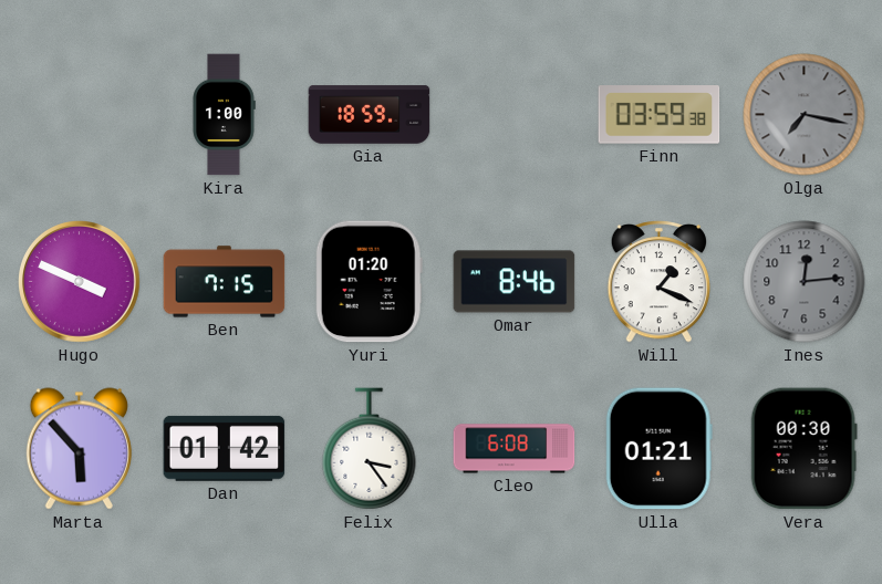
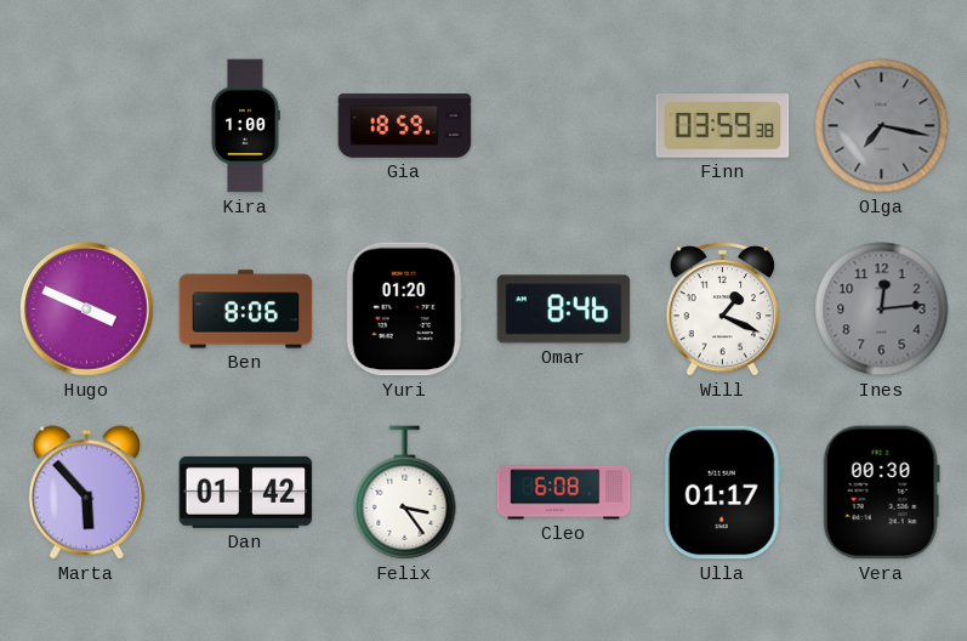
Ben: 7:15 -> 8:06
Ulla: 01:21 -> 01:17
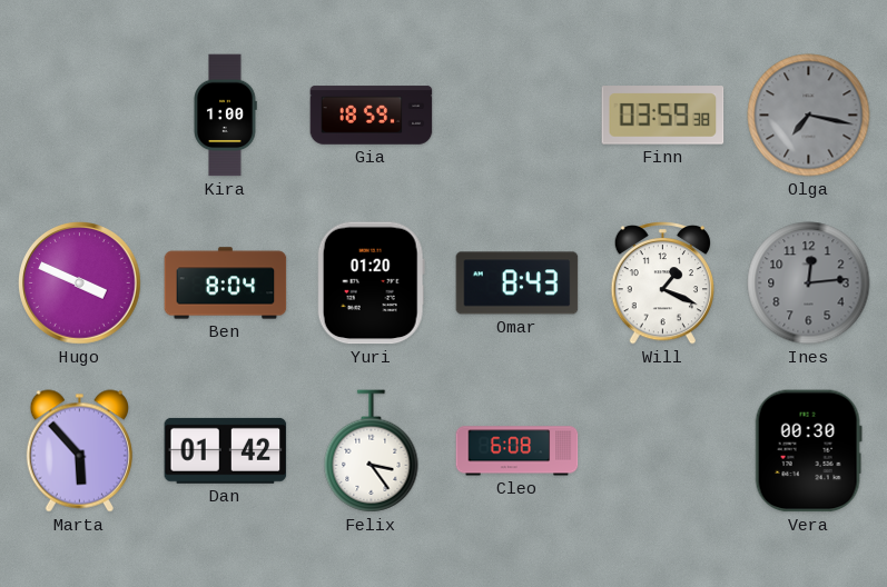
Ben: 8:06 -> 8:04
Omar: 8:46 -> 8:43
Ulla: 01:17 -> none
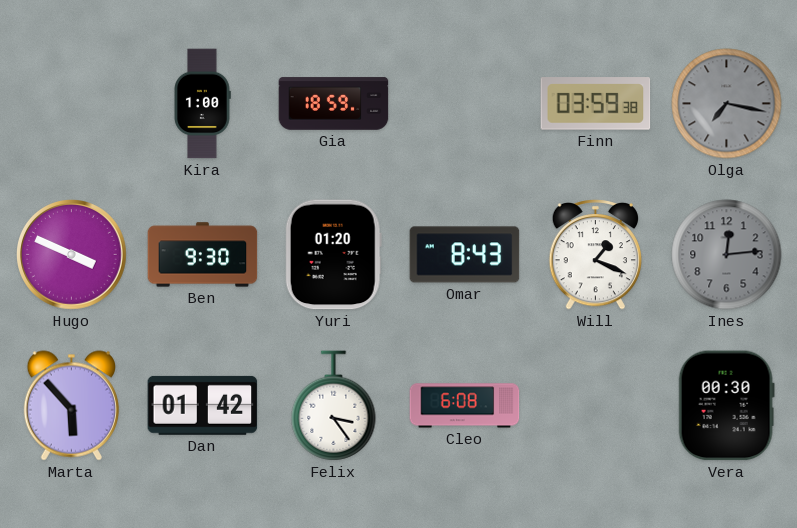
Ben: 8:04 -> 9:30
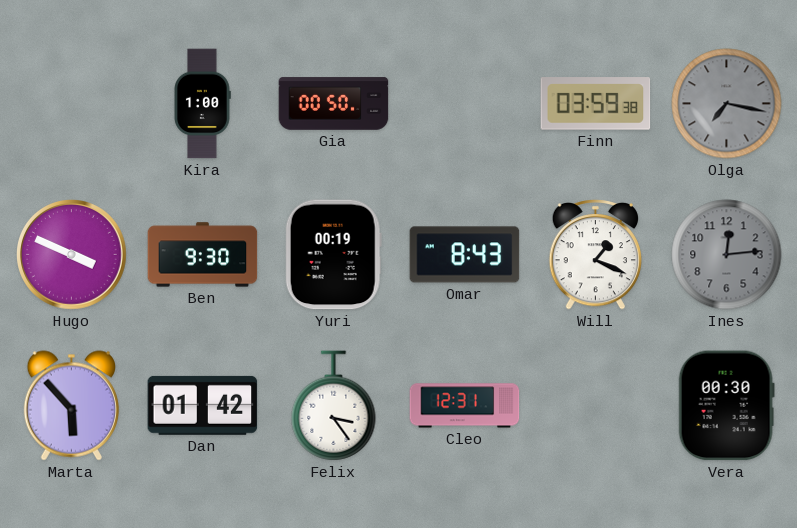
Gia: 18:59 -> 00:50
Yuri: 01:20 -> 00:19
Cleo: 6:08 -> 12:31
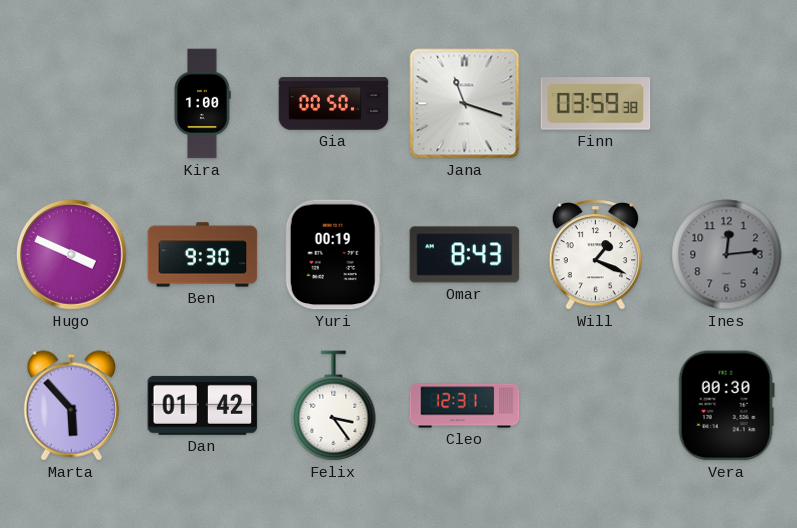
Jana: none -> 11:18
Olga: 7:17 -> none
